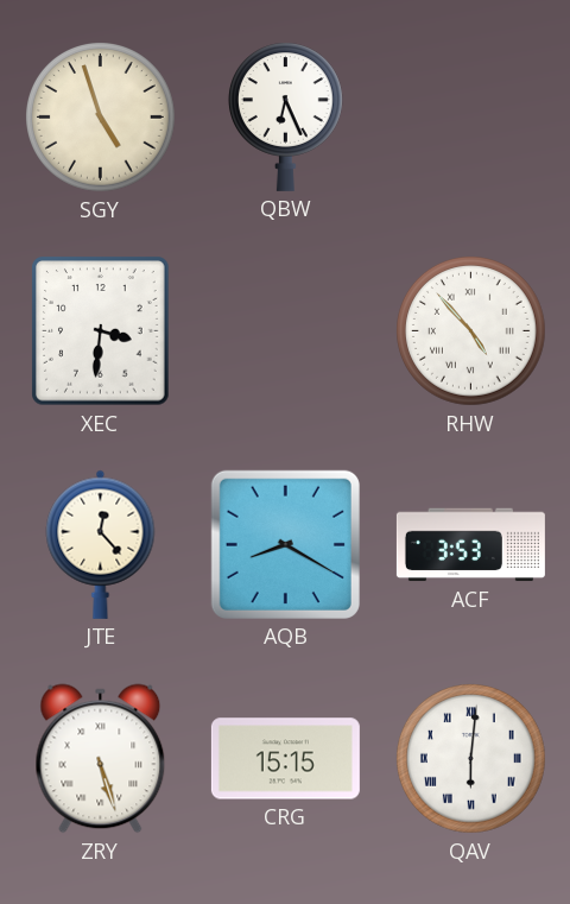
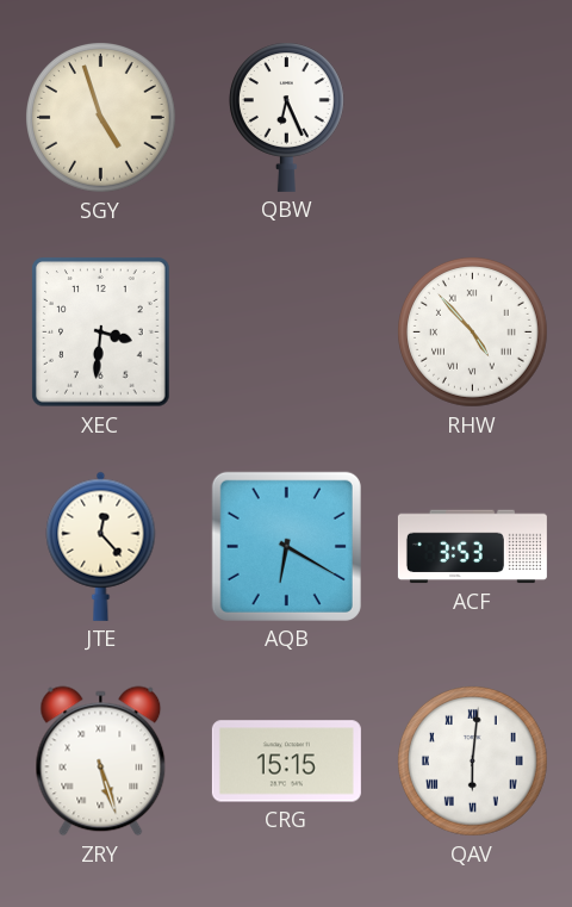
AQB: 8:20 -> 6:20
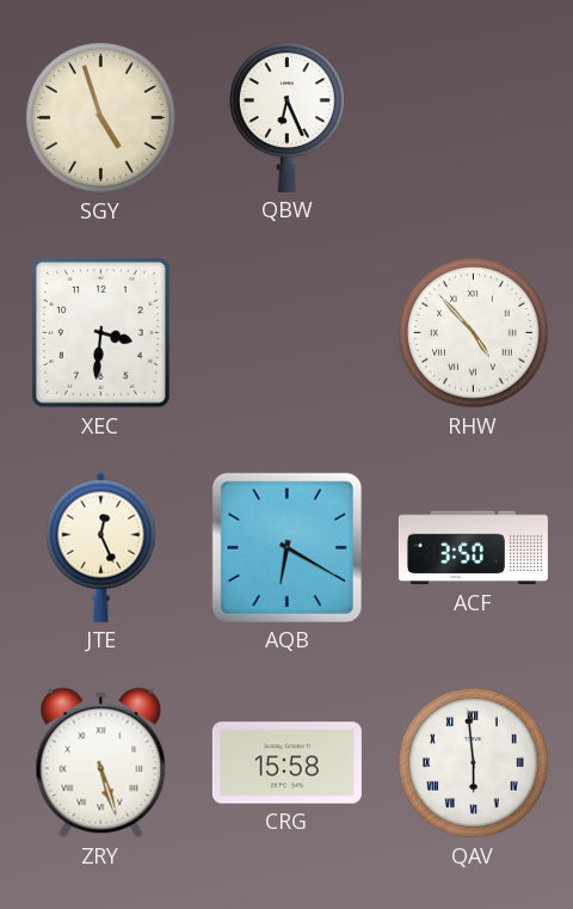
JTE: 12:23 -> 12:26
ACF: 3:53 -> 3:50
CRG: 15:15 -> 15:58
QAV: 6:01 -> 5:59
